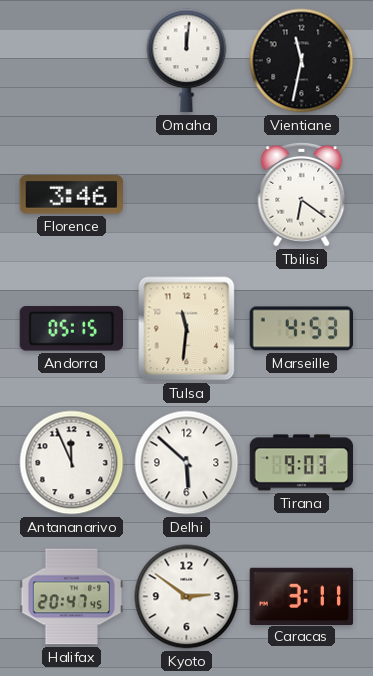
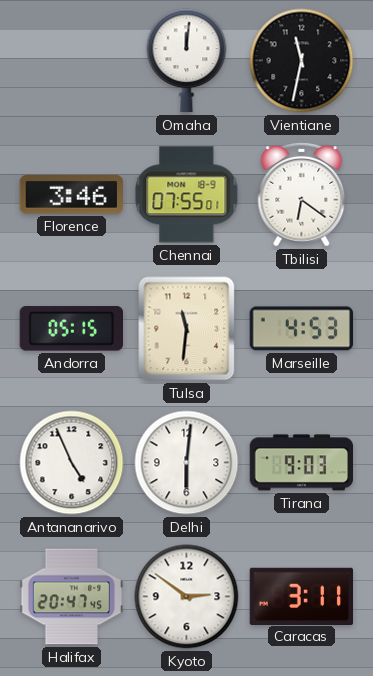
Chennai: none -> 07:55
Antananarivo: 11:56 -> 4:56
Delhi: 5:52 -> 6:01
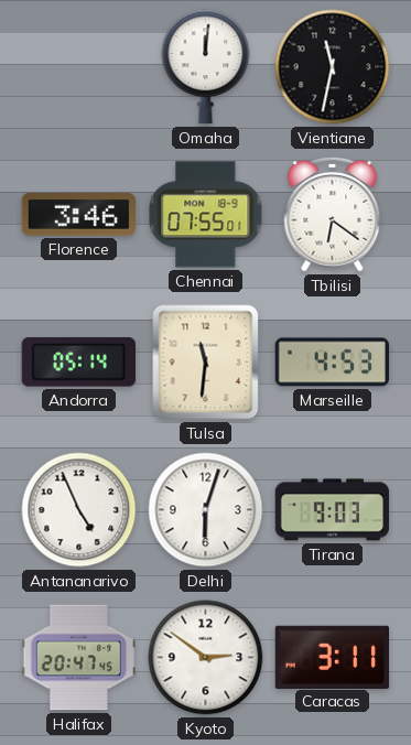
Andorra: 05:15 -> 05:14
Delhi: 6:01 -> 6:03
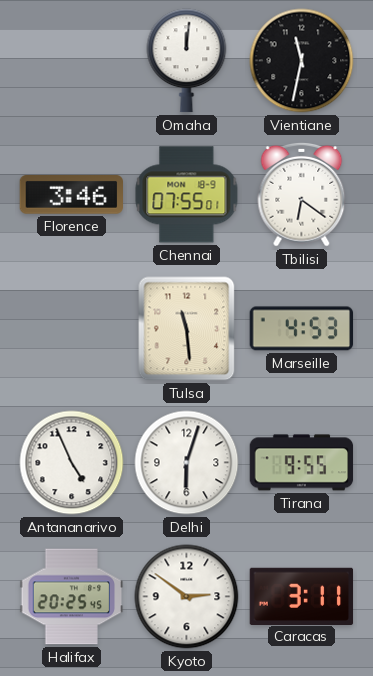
Andorra: 05:14 -> none
Tulsa: 11:31 -> 11:29
Tirana: 9:03 -> 9:55
Halifax: 20:47 -> 20:25
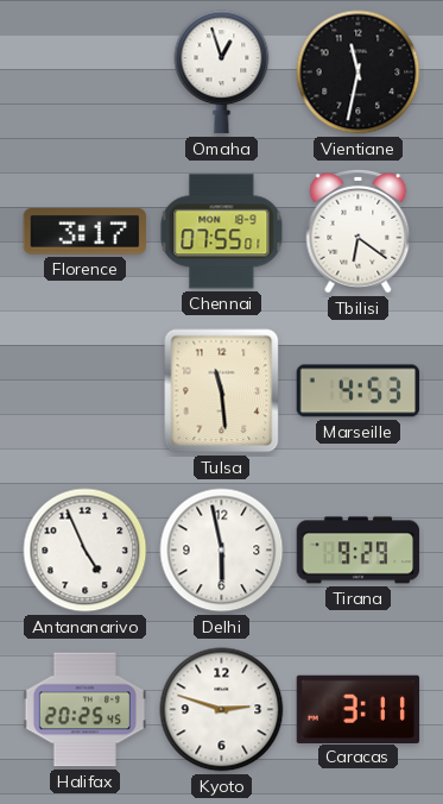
Omaha: 12:01 -> 12:57
Florence: 3:46 -> 3:17
Delhi: 6:03 -> 5:58
Tirana: 9:55 -> 9:29
Kyoto: 2:51 -> 2:48
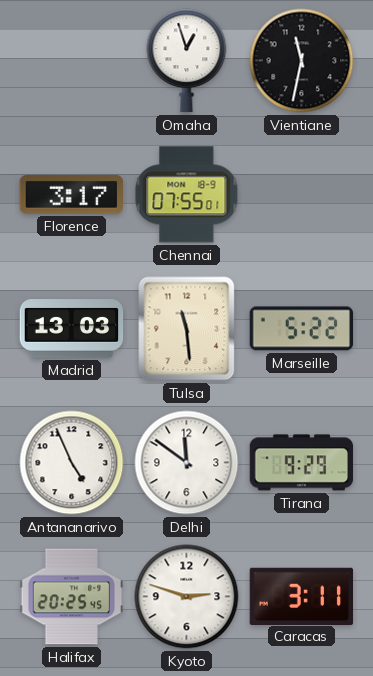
Tbilisi: 6:21 -> none
Madrid: none -> 13:03
Marseille: 4:53 -> 5:22
Delhi: 5:58 -> 11:51
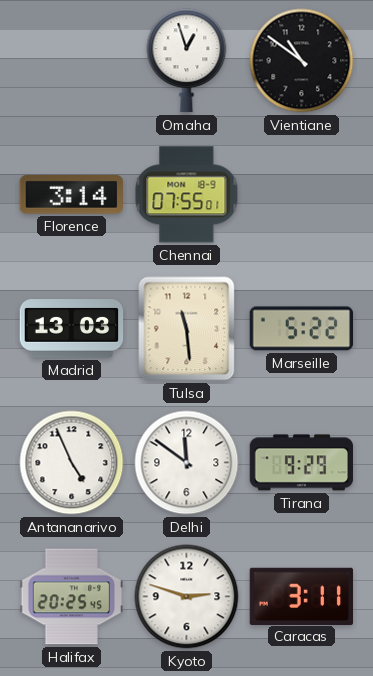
Vientiane: 11:32 -> 10:51
Florence: 3:17 -> 3:14
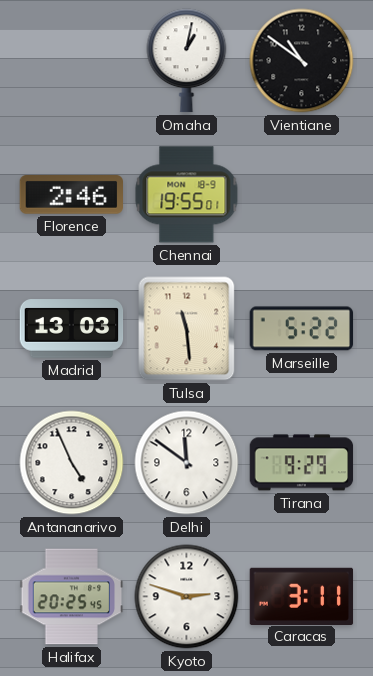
Omaha: 12:57 -> 1:02
Florence: 3:14 -> 2:46
Chennai: 07:55 -> 19:55
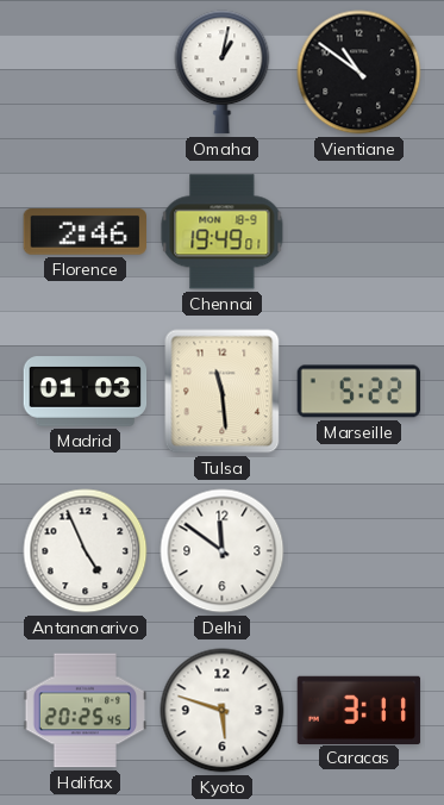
Chennai: 19:55 -> 19:49
Madrid: 13:03 -> 01:03
Tirana: 9:29 -> none
Kyoto: 2:48 -> 5:48
